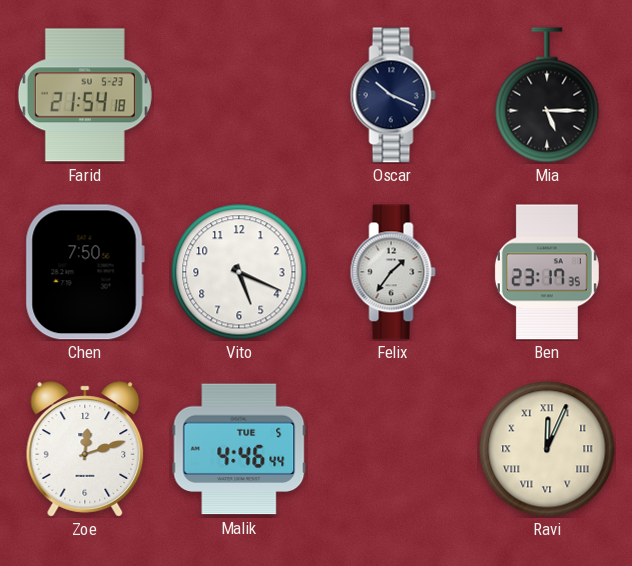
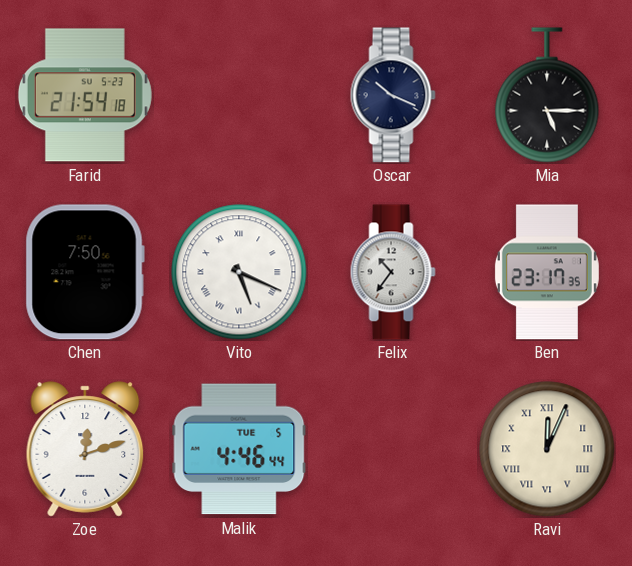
Vito numerals: Arabic -> Roman
Felix: 1:36 -> 10:36
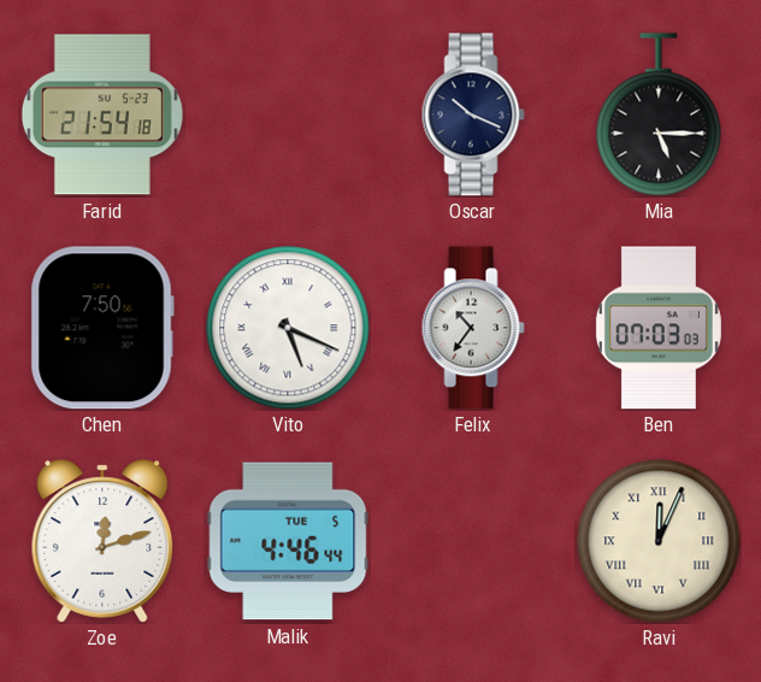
Ben: 23:17 -> 07:03
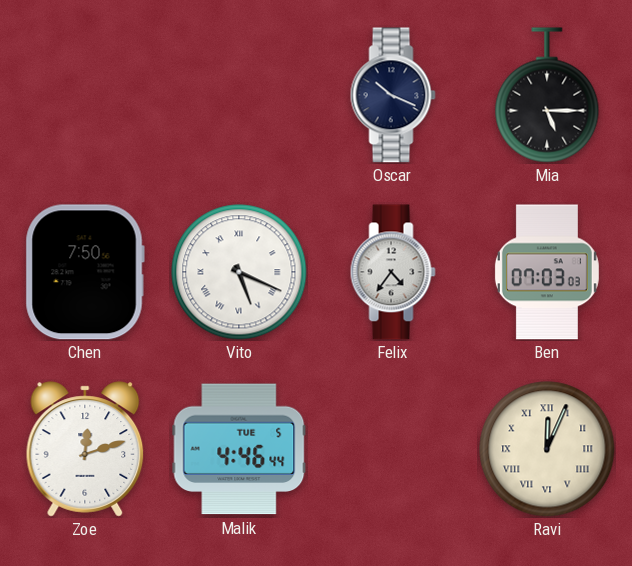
Farid: 21:54 -> none
Felix: 10:36 -> 4:36
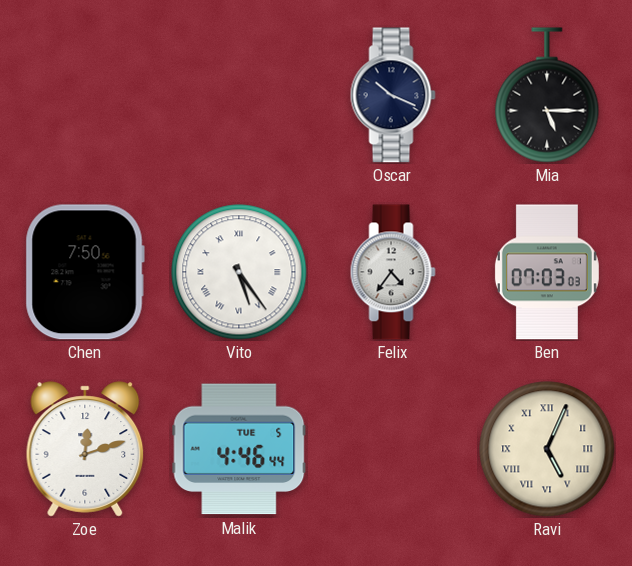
Vito: 5:19 -> 5:24
Ravi: 12:04 -> 5:04
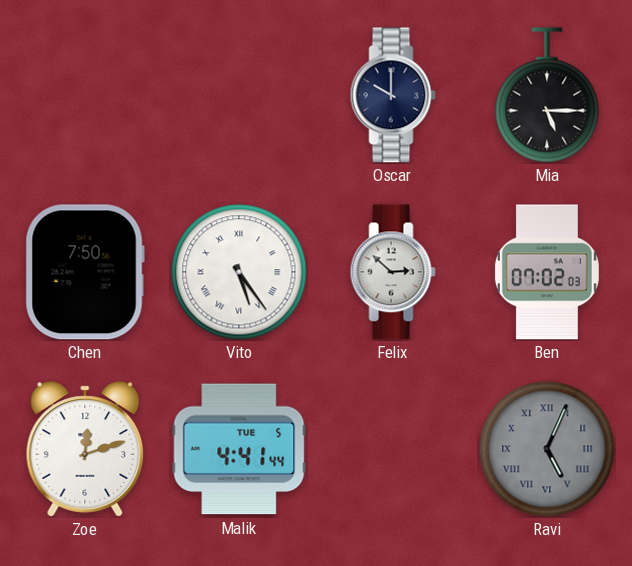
Oscar: 10:19 -> 10:00
Felix: 4:36 -> 2:52
Ben: 07:03 -> 07:02
Malik: 4:46 -> 4:41
Ravi dial: cream -> grey
